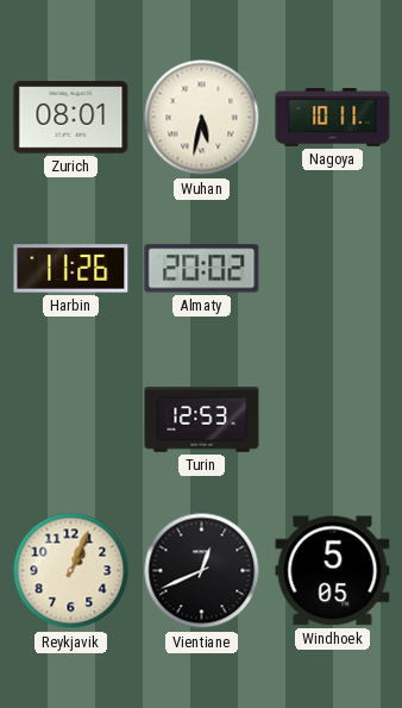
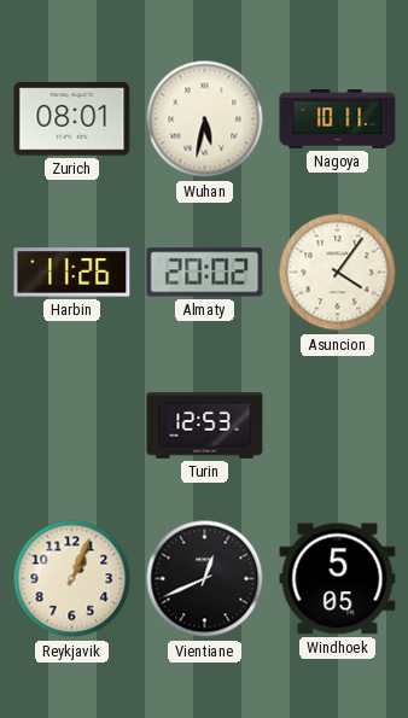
Asuncion: none -> 4:06
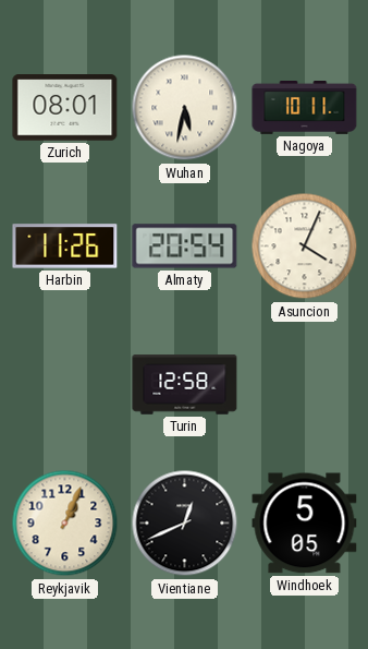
Almaty: 20:02 -> 20:54
Asuncion: 4:06 -> 4:04
Turin: 12:53 -> 12:58
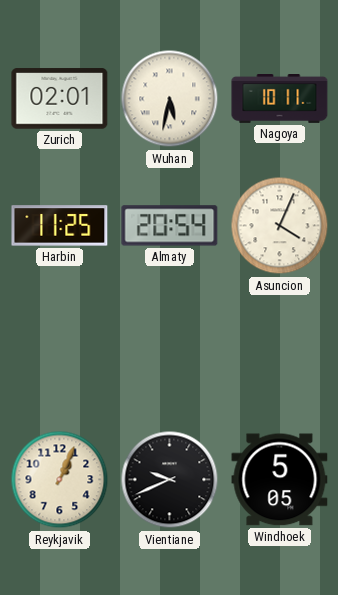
Zurich: 08:01 -> 02:01
Harbin: 11:26 -> 11:25
Turin: 12:58 -> none
Vientiane: 12:41 -> 9:41
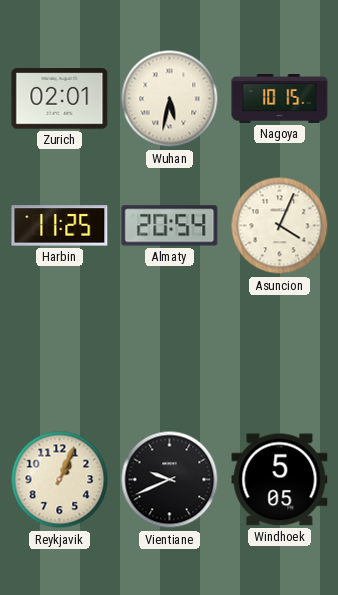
Nagoya: 10:11 -> 10:15
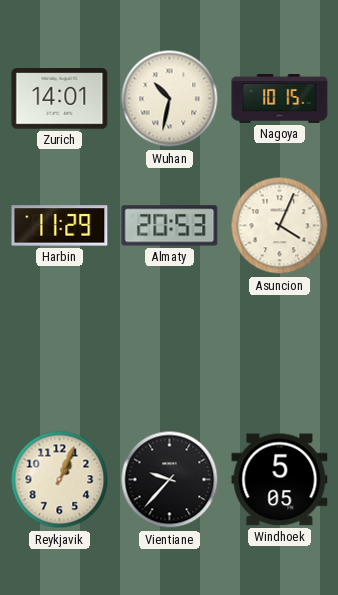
Zurich: 02:01 -> 14:01
Wuhan: 5:32 -> 10:32
Harbin: 11:25 -> 11:29
Almaty: 20:54 -> 20:53
Vientiane: 9:41 -> 9:37
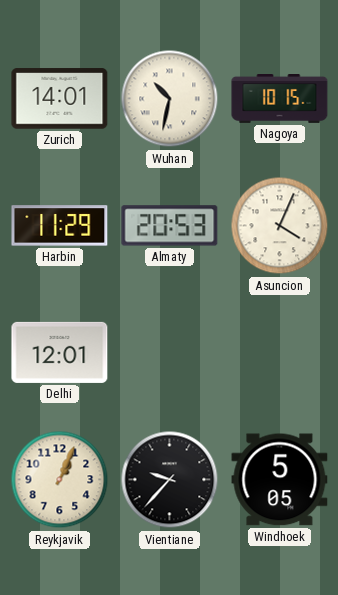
Delhi: none -> 12:01
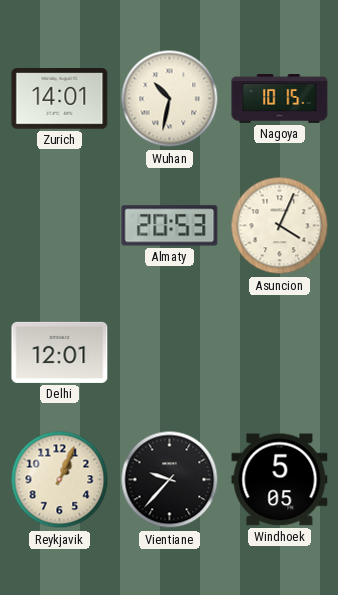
Harbin: 11:29 -> none
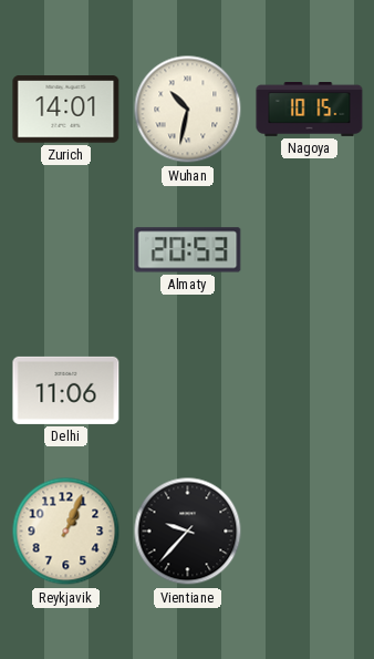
Asuncion: 4:04 -> none
Delhi: 12:01 -> 11:06
Windhoek: 5:05 -> none
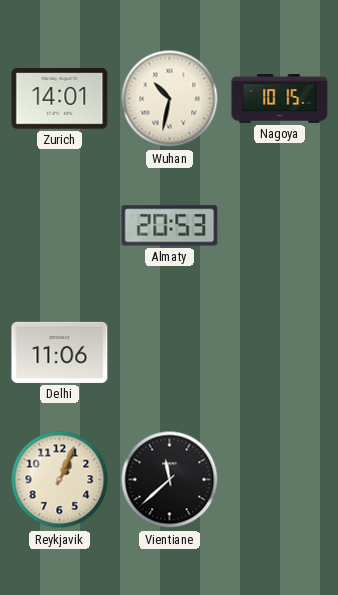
Vientiane: 9:37 -> 11:38
